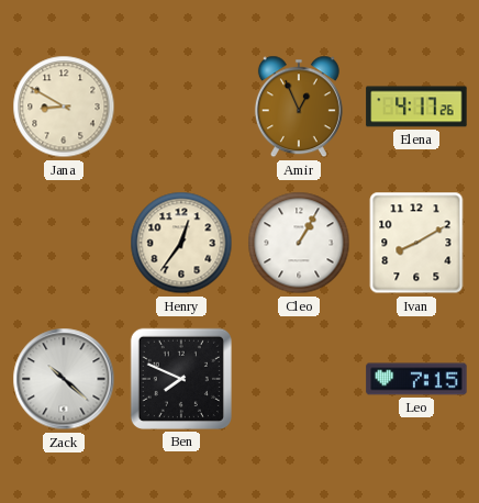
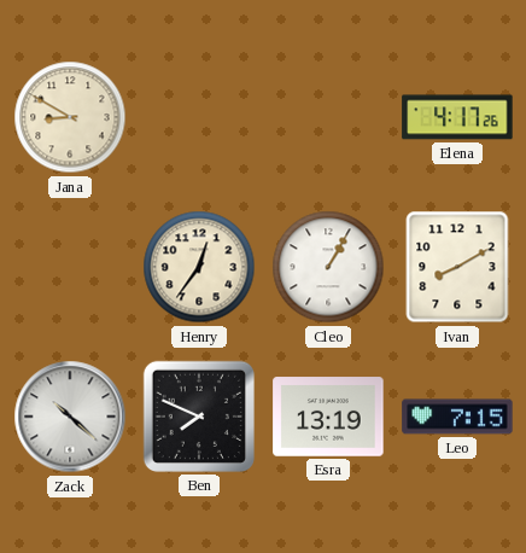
Amir: 12:56 -> none
Esra: none -> 13:19
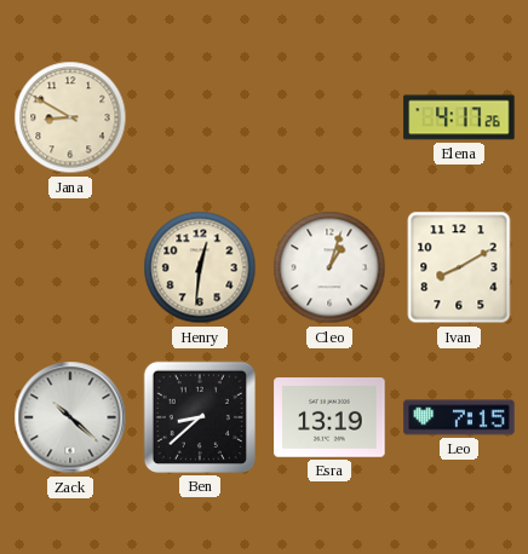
Henry: 12:36 -> 12:31
Cleo: 1:05 -> 1:03
Ben: 7:49 -> 8:38
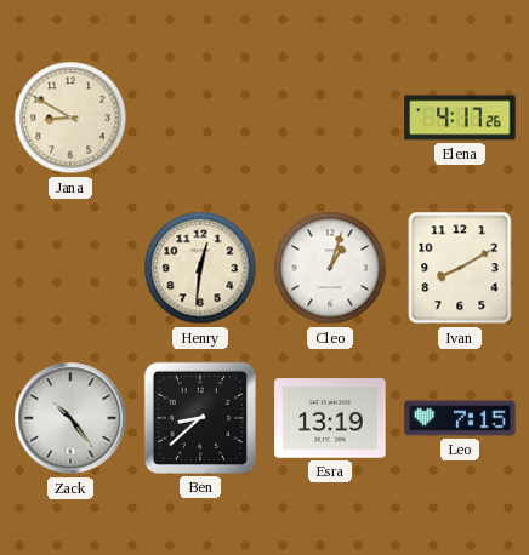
Zack: 10:22 -> 10:24
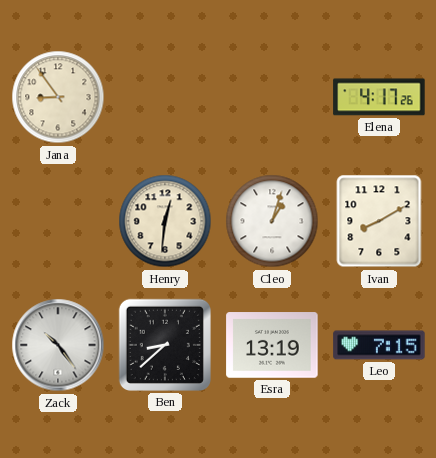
Jana: 8:50 -> 8:54
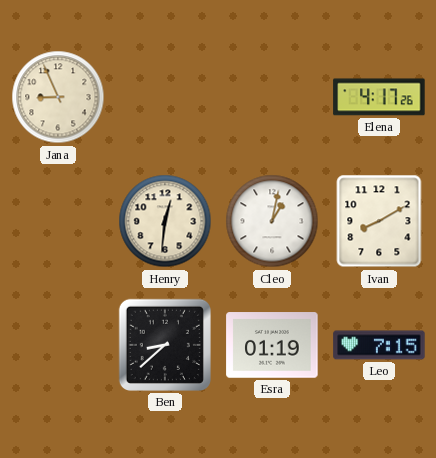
Jana: 8:54 -> 8:56
Cleo: 1:03 -> 1:02
Zack: 10:24 -> none
Esra: 13:19 -> 01:19
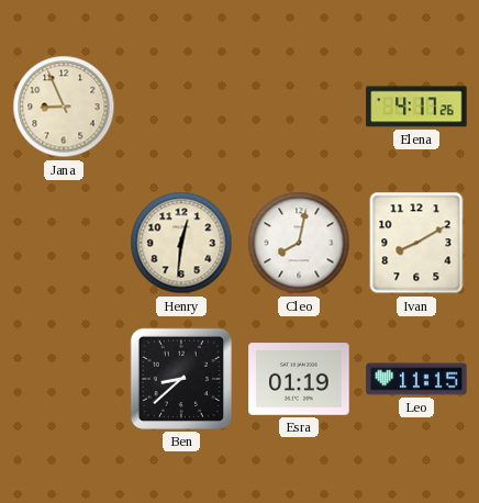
Cleo: 1:02 -> 8:02
Leo: 7:15 -> 11:15
